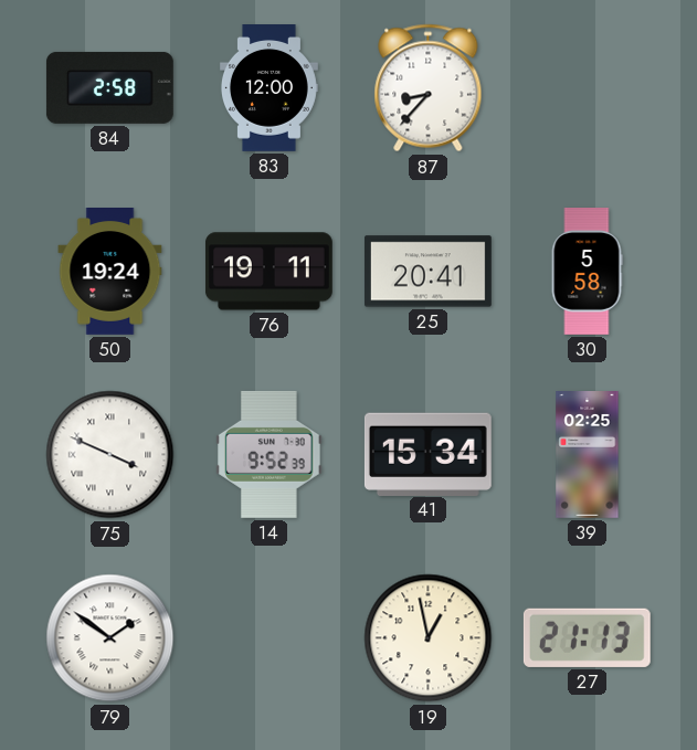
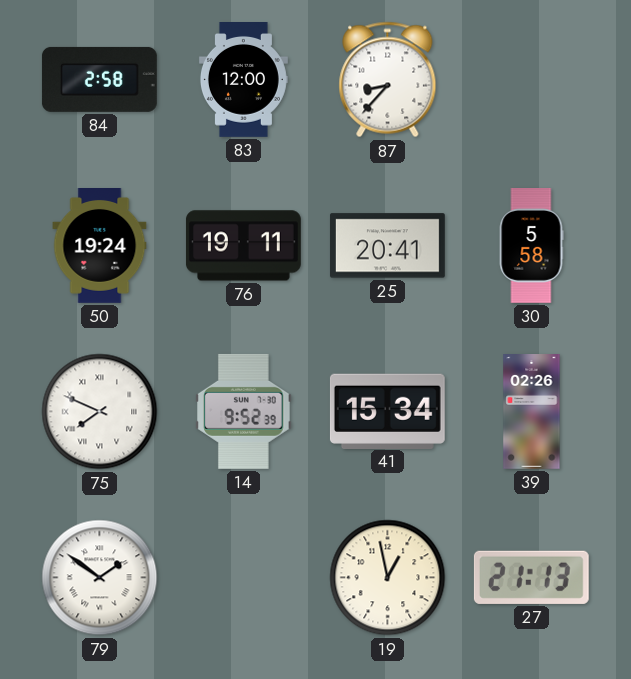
75: 3:49 -> 7:49
39: 02:25 -> 02:26
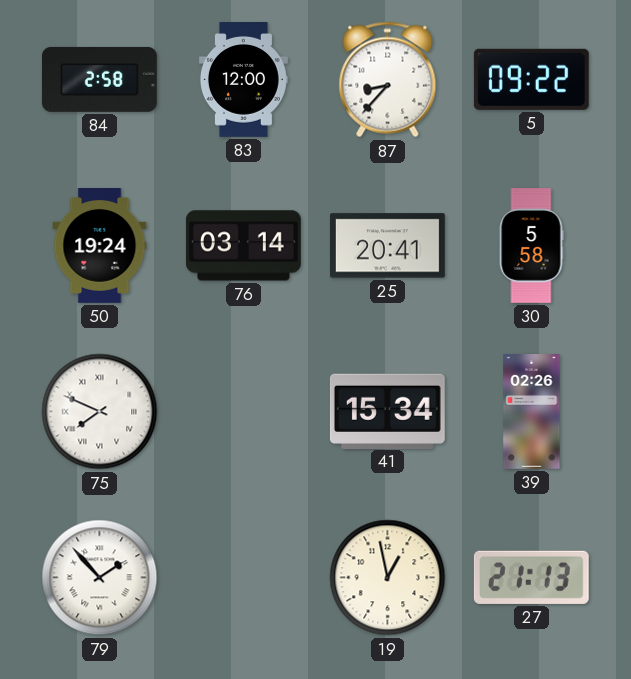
5: none -> 09:22
76: 19:11 -> 03:14
14: 9:52 -> none
79: 1:51 -> 1:53
